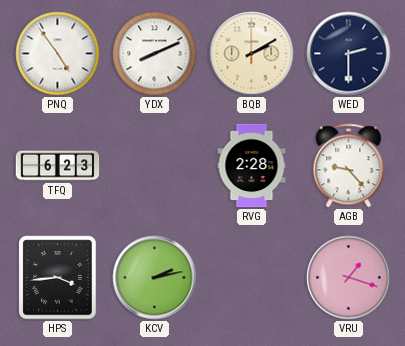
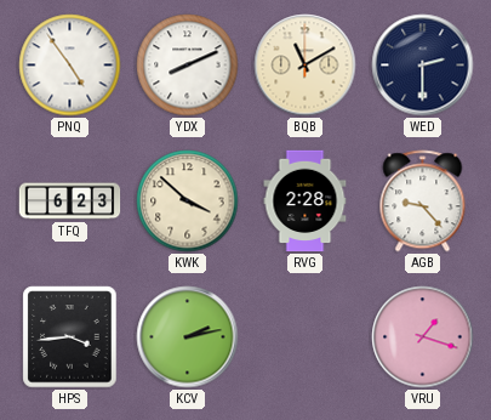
BQB: 2:10 -> 11:10
KWK: none -> 3:52
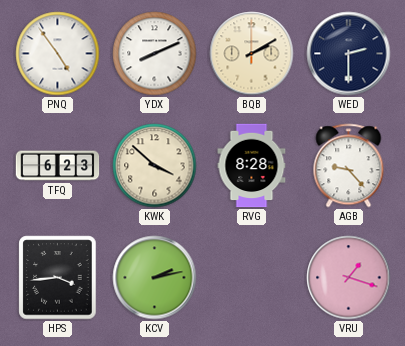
BQB: 11:10 -> 2:10
RVG: 2:28 -> 8:28
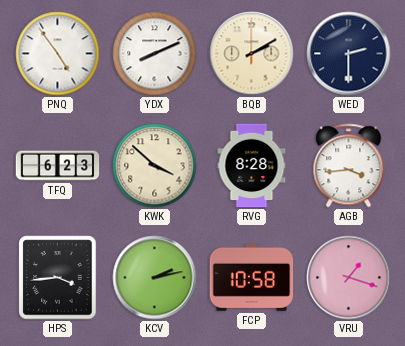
AGB: 9:23 -> 3:44
FCP: none -> 10:58
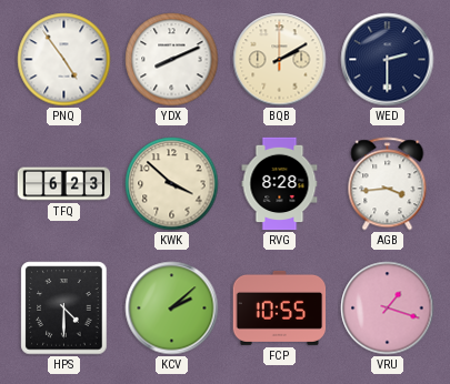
HPS: 3:44 -> 4:30
KCV: 2:13 -> 2:08
FCP: 10:58 -> 10:55
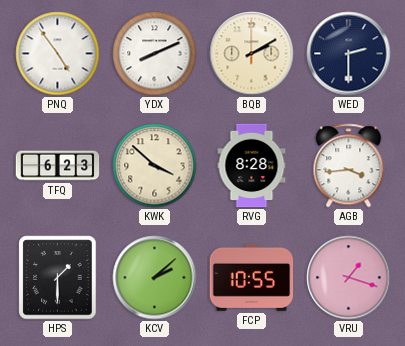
HPS: 4:30 -> 1:30
